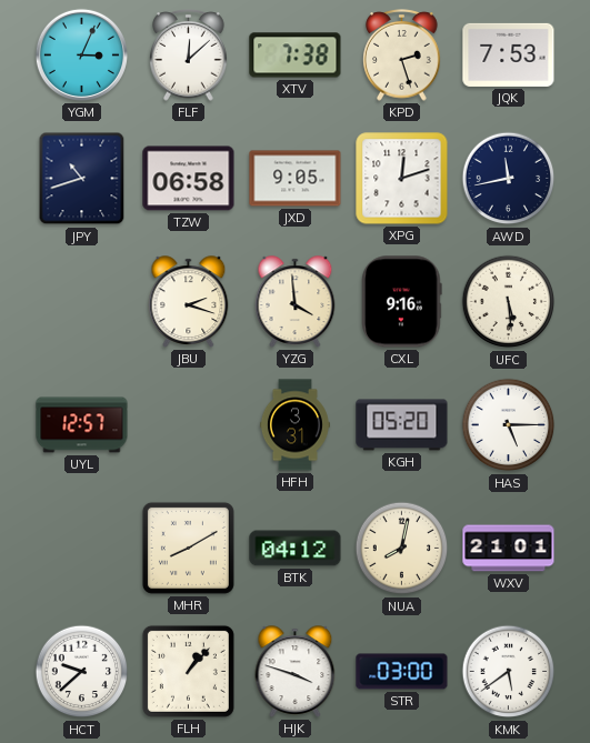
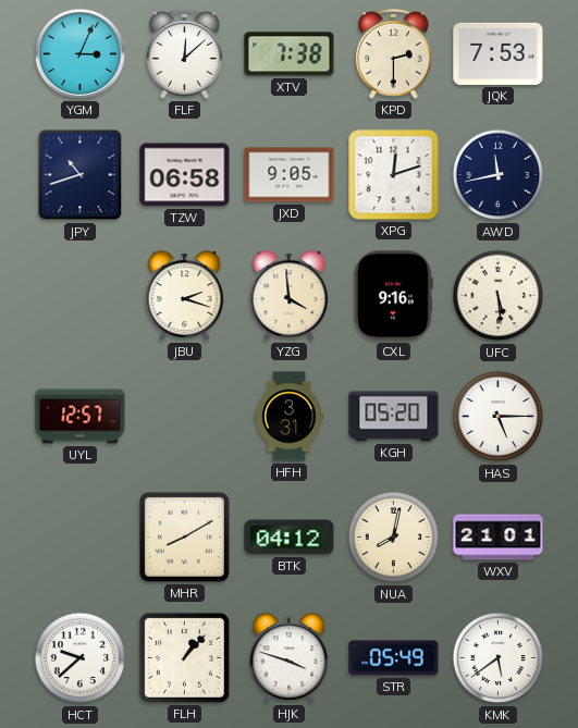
KPD: 2:27 -> 2:30
STR: 03:00 -> 05:49
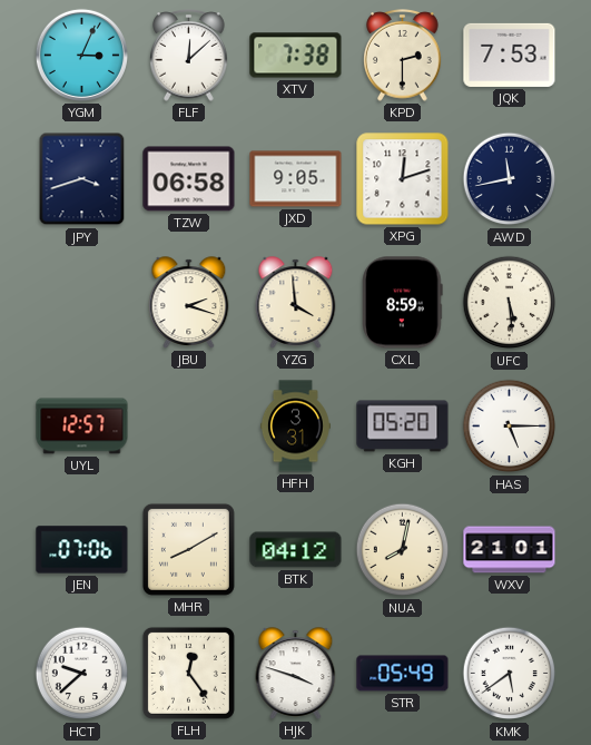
JPY: 10:42 -> 3:42
CXL: 9:16 -> 8:59
JEN: none -> 07:06
FLH: 1:07 -> 12:24
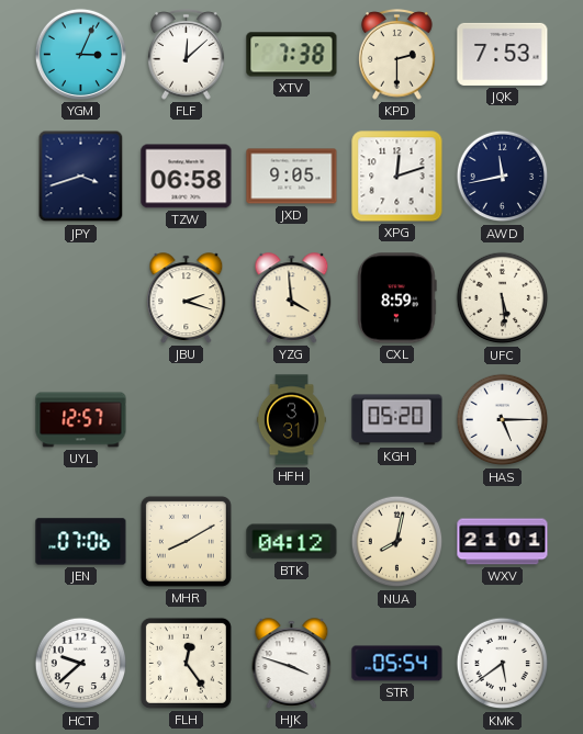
STR: 05:49 -> 05:54
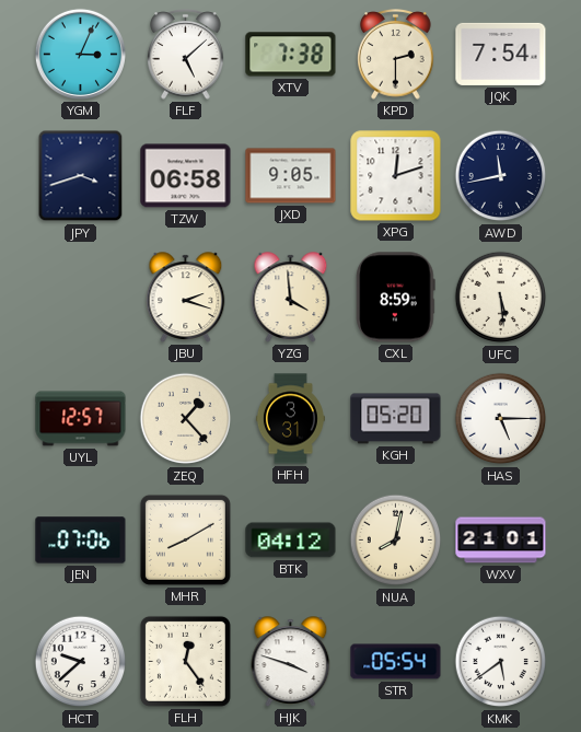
FLF: 12:08 -> 5:08
JQK: 7:53 -> 7:54
ZEQ: none -> 1:23
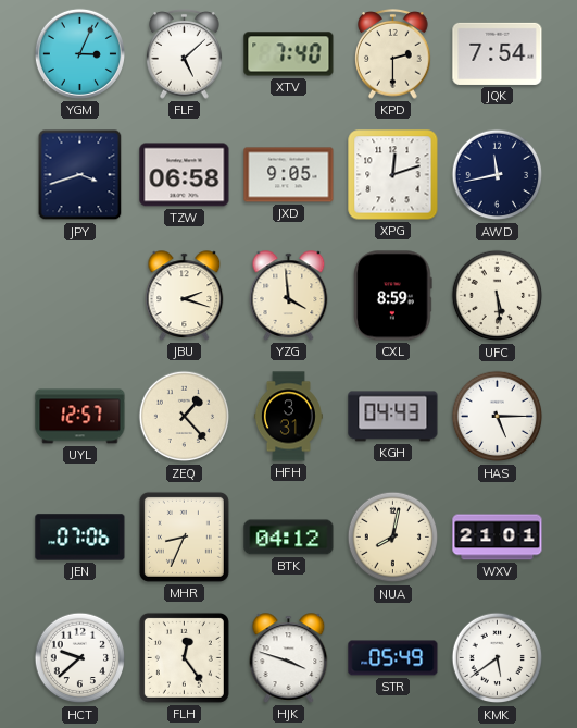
XTV: 7:38 -> 7:40
KGH: 05:20 -> 04:43
MHR: 8:10 -> 8:34
STR: 05:54 -> 05:49
